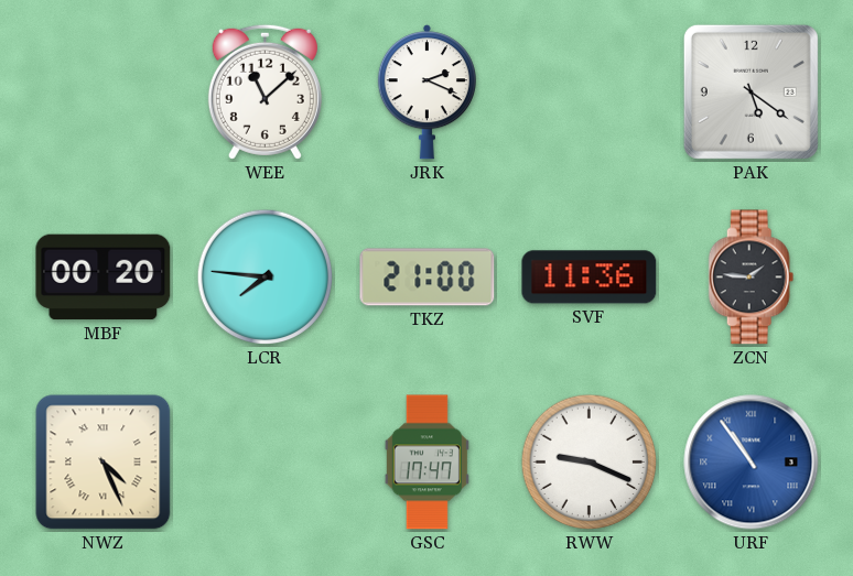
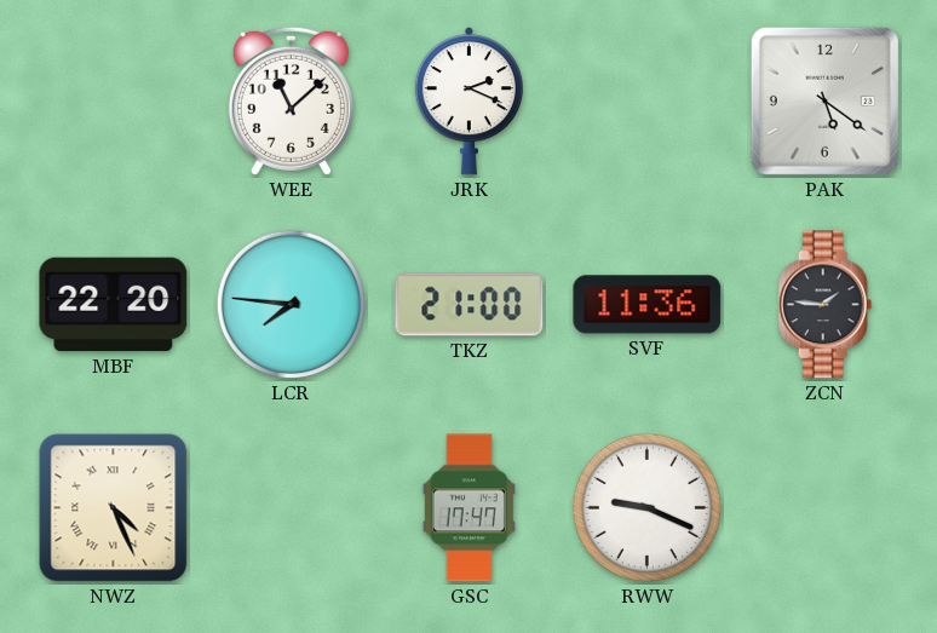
MBF: 00:20 -> 22:20
URF: 10:54 -> none
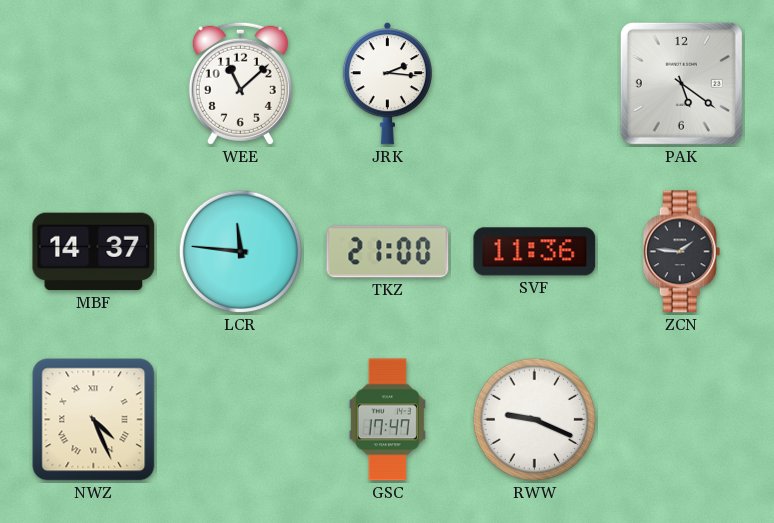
JRK: 2:19 -> 2:16
MBF: 22:20 -> 14:37
LCR: 7:46 -> 11:46
